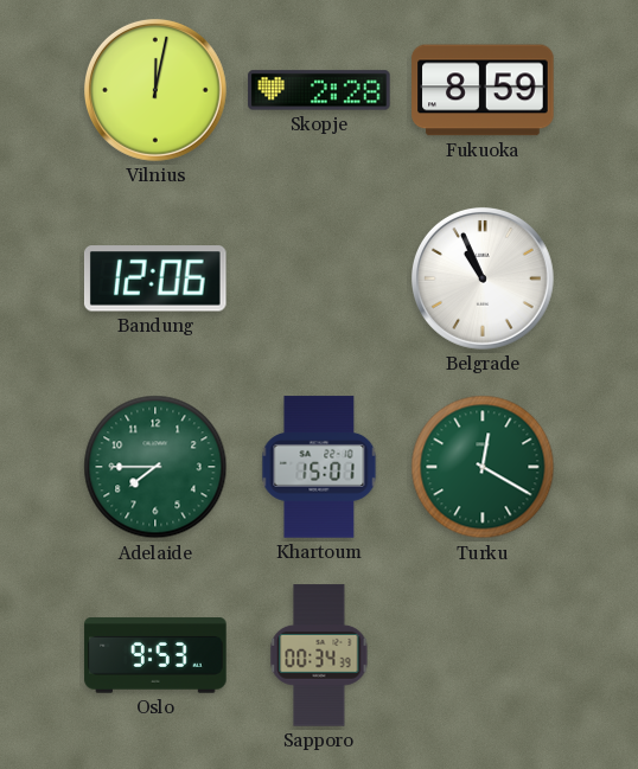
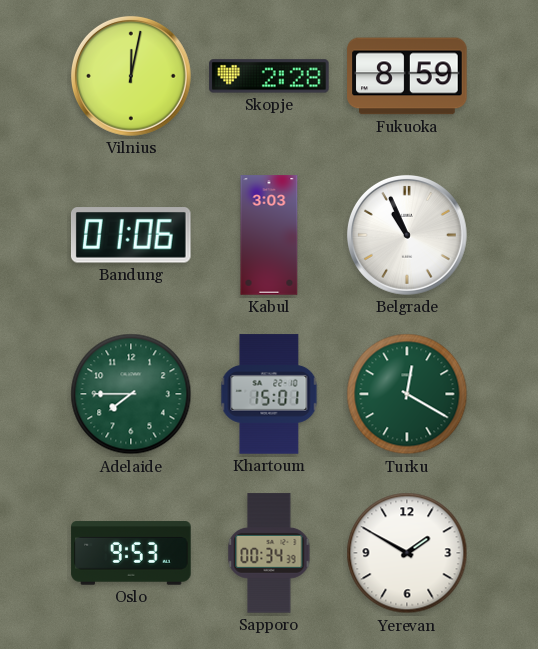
Bandung: 12:06 -> 01:06
Kabul: none -> 3:03
Yerevan: none -> 1:50
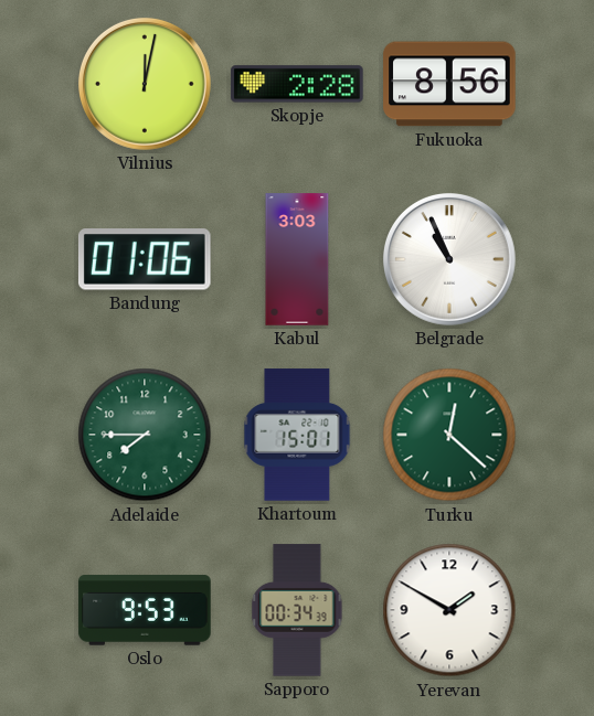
Fukuoka: 8:59 -> 8:56
Turku: 12:20 -> 12:22
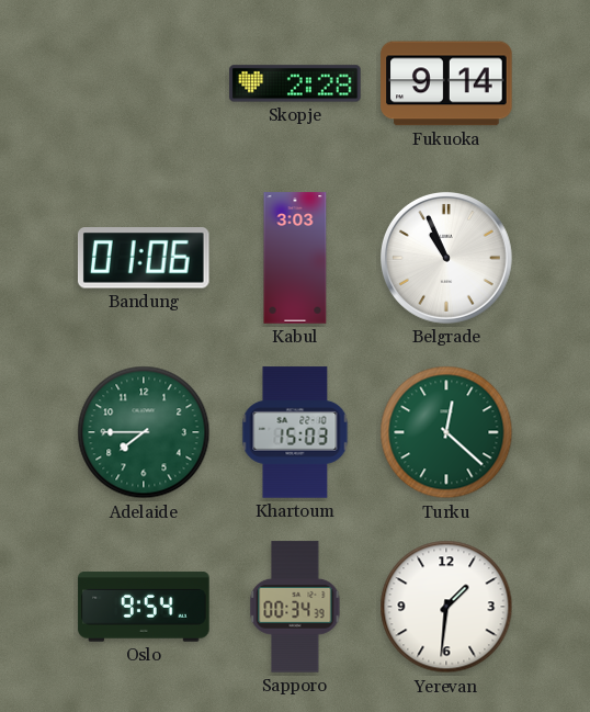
Vilnius: 12:02 -> none
Fukuoka: 8:56 -> 9:14
Khartoum: 15:01 -> 15:03
Oslo: 9:53 -> 9:54
Yerevan: 1:50 -> 1:31
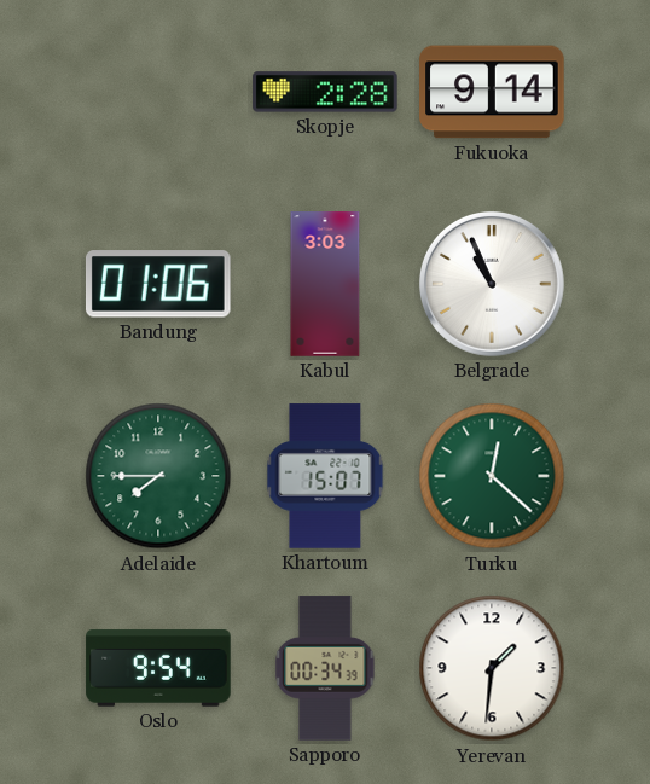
Khartoum: 15:03 -> 15:07
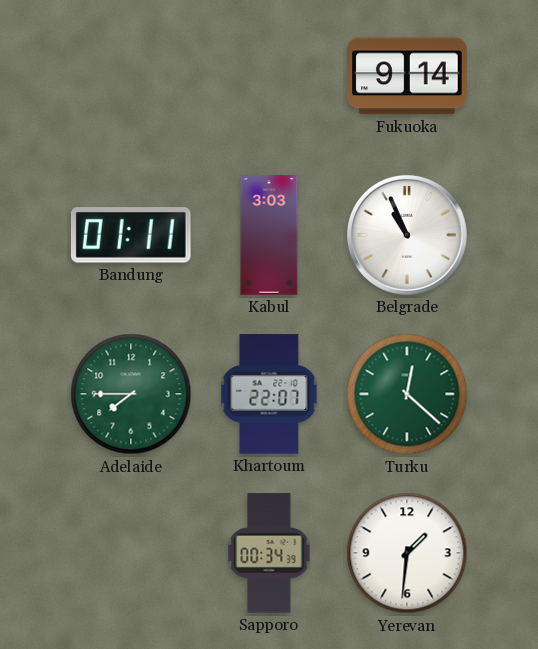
Skopje: 2:28 -> none
Bandung: 01:06 -> 01:11
Khartoum: 15:07 -> 22:07
Oslo: 9:54 -> none
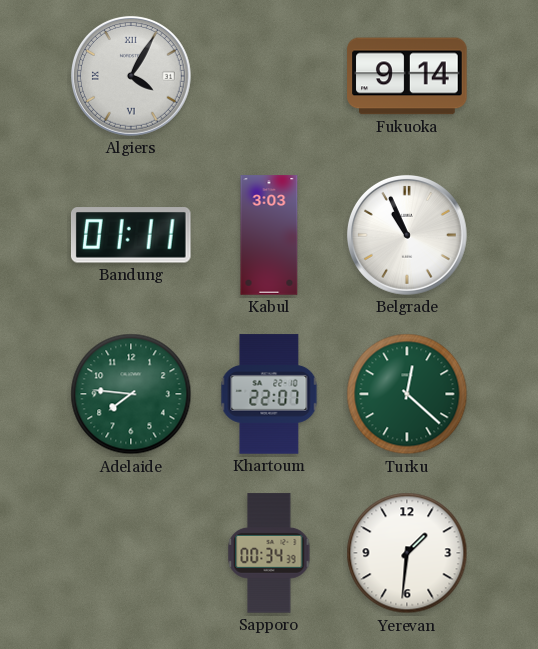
Algiers: none -> 4:05
Adelaide: 7:45 -> 7:46
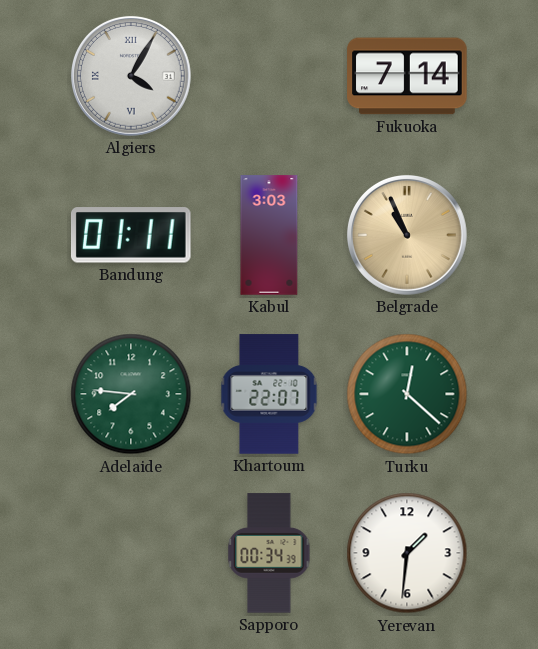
Fukuoka: 9:14 -> 7:14
Belgrade dial: white -> champagne
